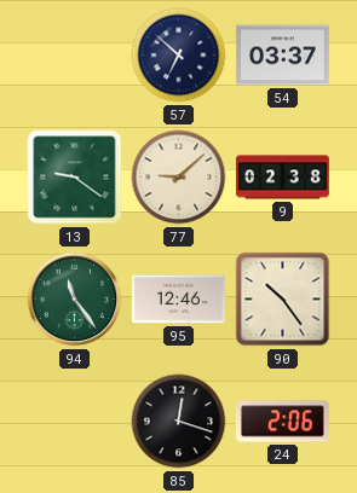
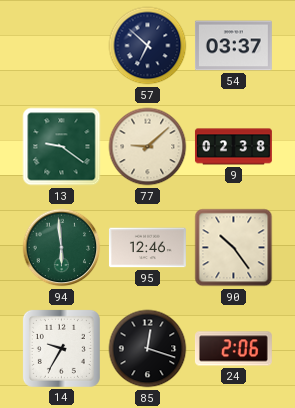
94: 11:24 -> 5:59
14: none -> 9:35
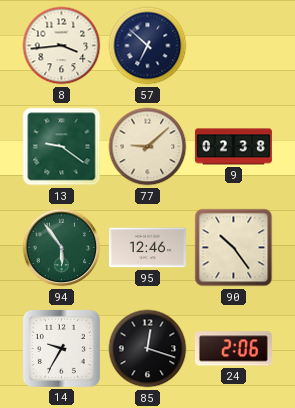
8: none -> 3:44
54: 03:37 -> none
94: 5:59 -> 5:54
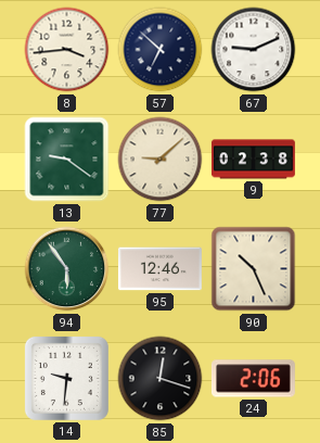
67: none -> 9:11
90: 10:24 -> 10:26
14: 9:35 -> 9:31
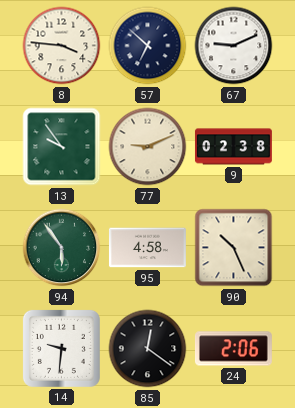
8: 3:44 -> 3:46
13: 9:21 -> 9:54
77: 9:08 -> 9:11
95: 12:46 -> 4:58
85: 12:18 -> 12:21
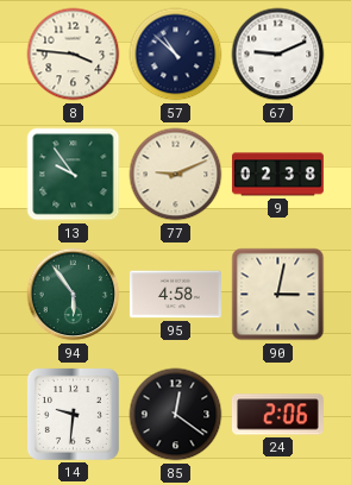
57: 6:52 -> 10:52
90: 10:26 -> 3:02
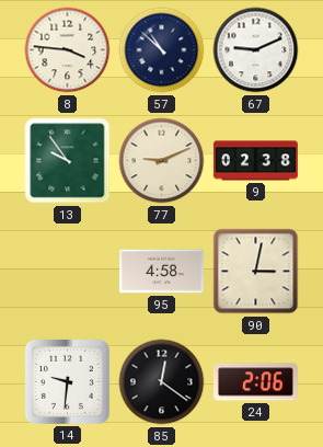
94: 5:54 -> none
